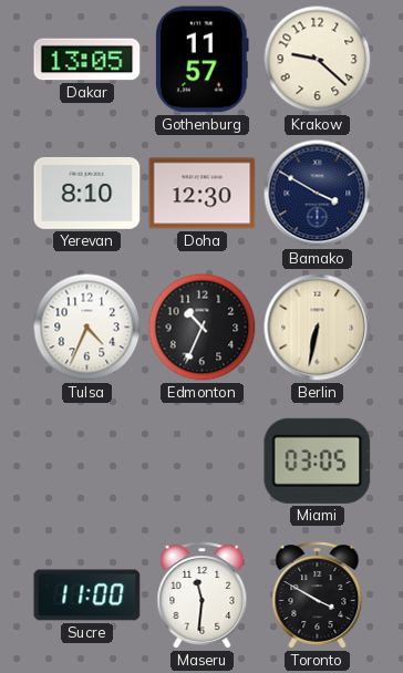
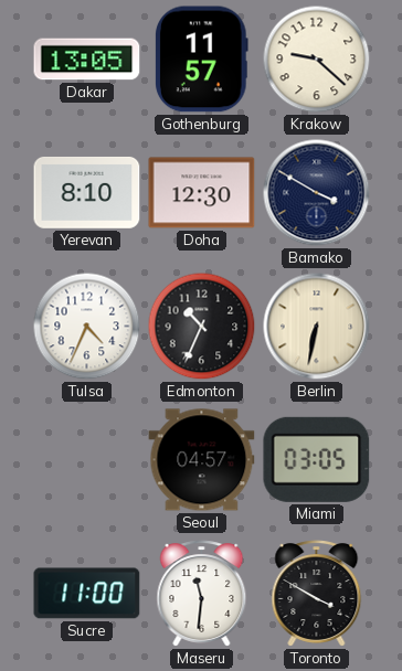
Seoul: none -> 04:57
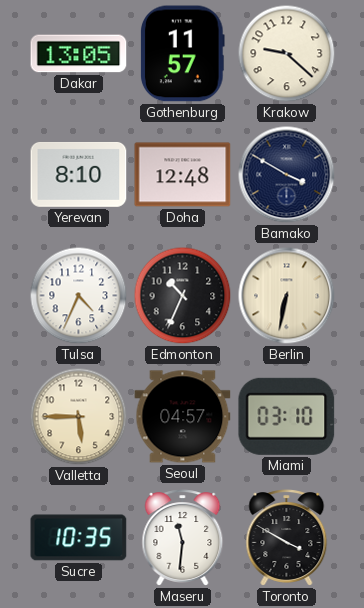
Doha: 12:30 -> 12:48
Valletta: none -> 5:45
Miami: 03:05 -> 03:10
Sucre: 11:00 -> 10:35
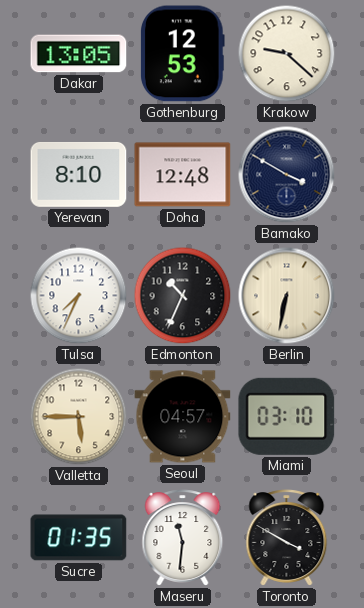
Gothenburg: 11:57 -> 12:53
Tulsa: 4:34 -> 7:34
Sucre: 10:35 -> 01:35
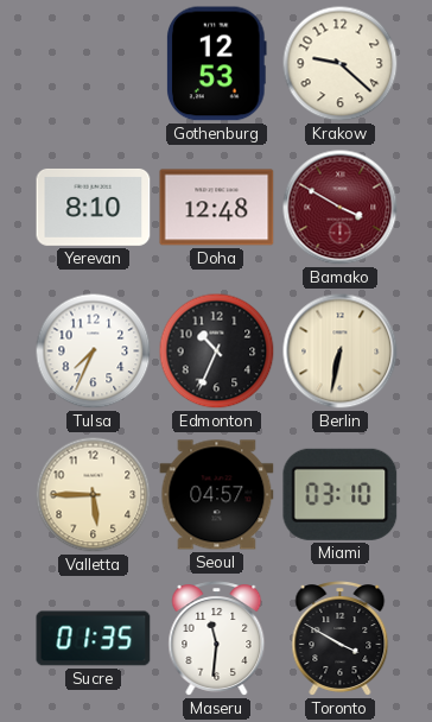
Dakar: 13:05 -> none
Bamako dial: navy -> burgundy
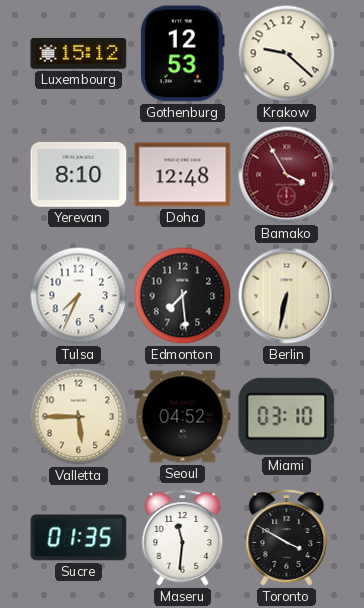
Luxembourg: none -> 15:12
Bamako: 3:50 -> 3:55
Edmonton: 10:34 -> 7:29
Seoul: 04:57 -> 04:52
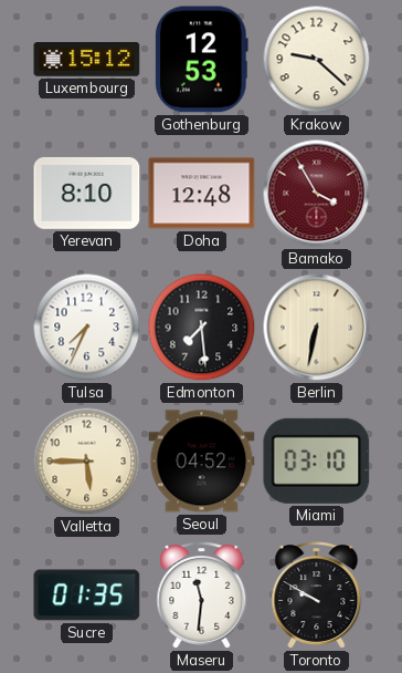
Toronto: 3:50 -> 9:50
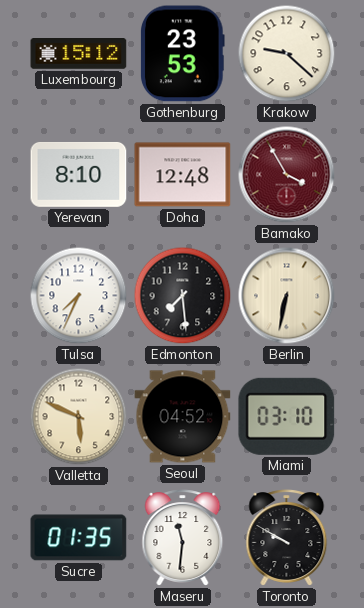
Gothenburg: 12:53 -> 23:53
Valletta: 5:45 -> 5:49
